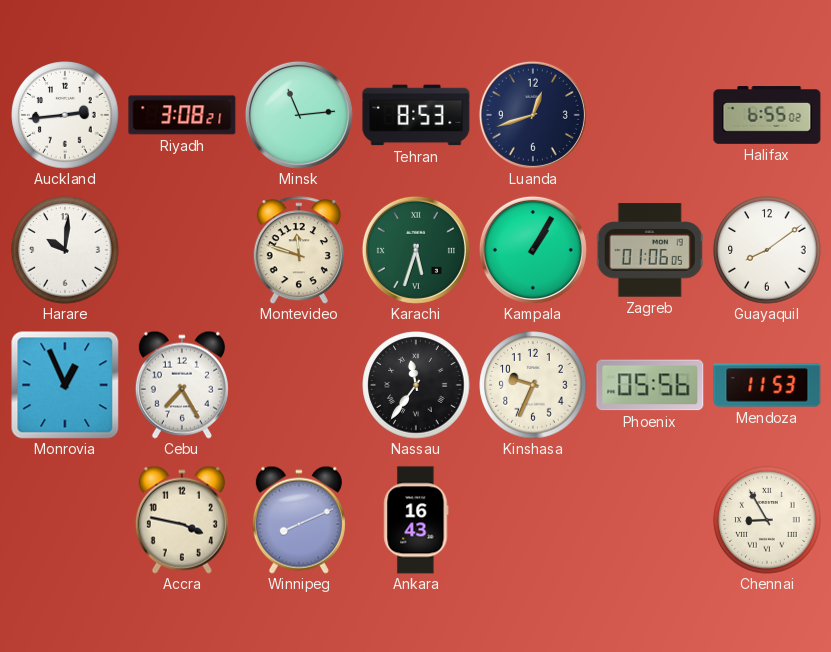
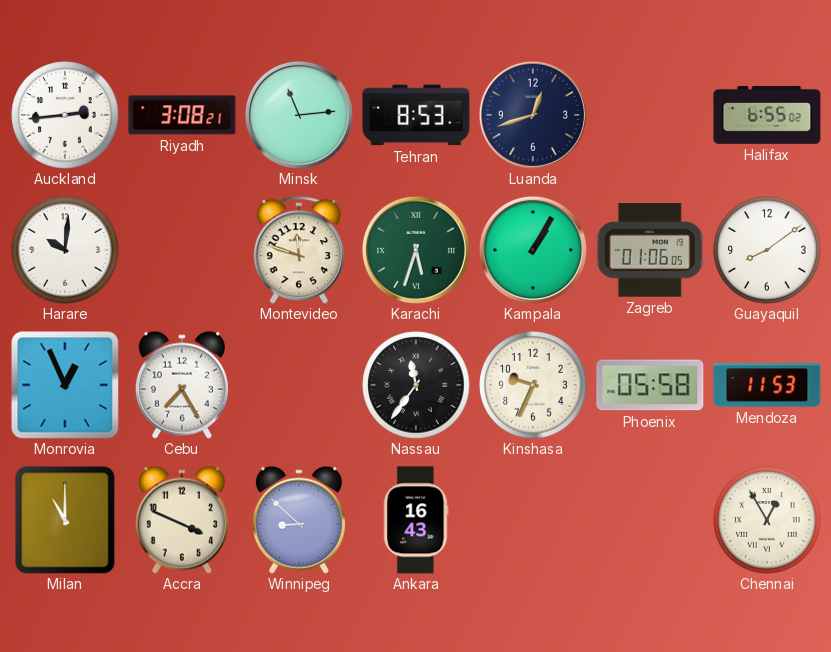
Phoenix: 05:56 -> 05:58
Milan: none -> 11:00
Accra: 3:47 -> 3:49
Winnipeg: 8:11 -> 8:52
Chennai: 8:55 -> 12:55
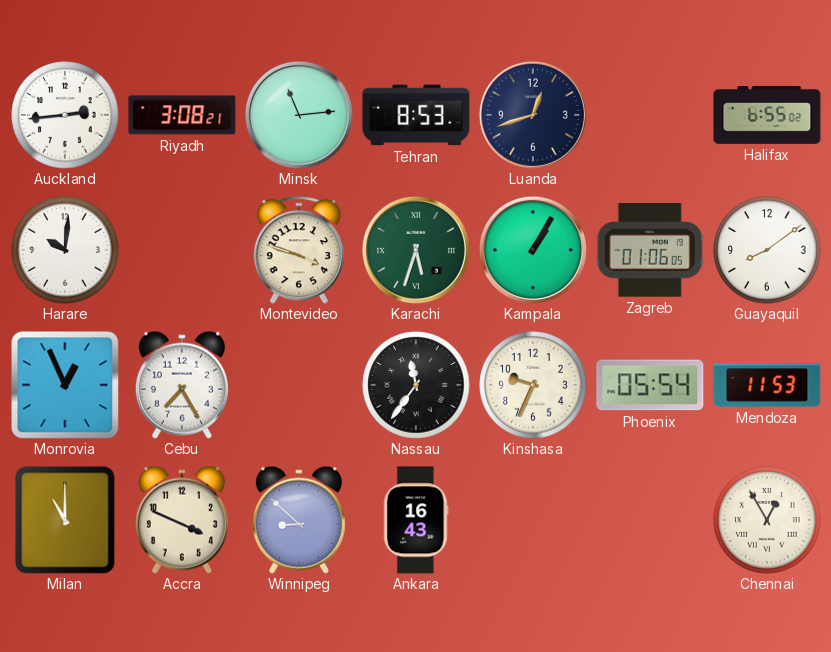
Montevideo: 11:48 -> 3:48
Phoenix: 05:58 -> 05:54
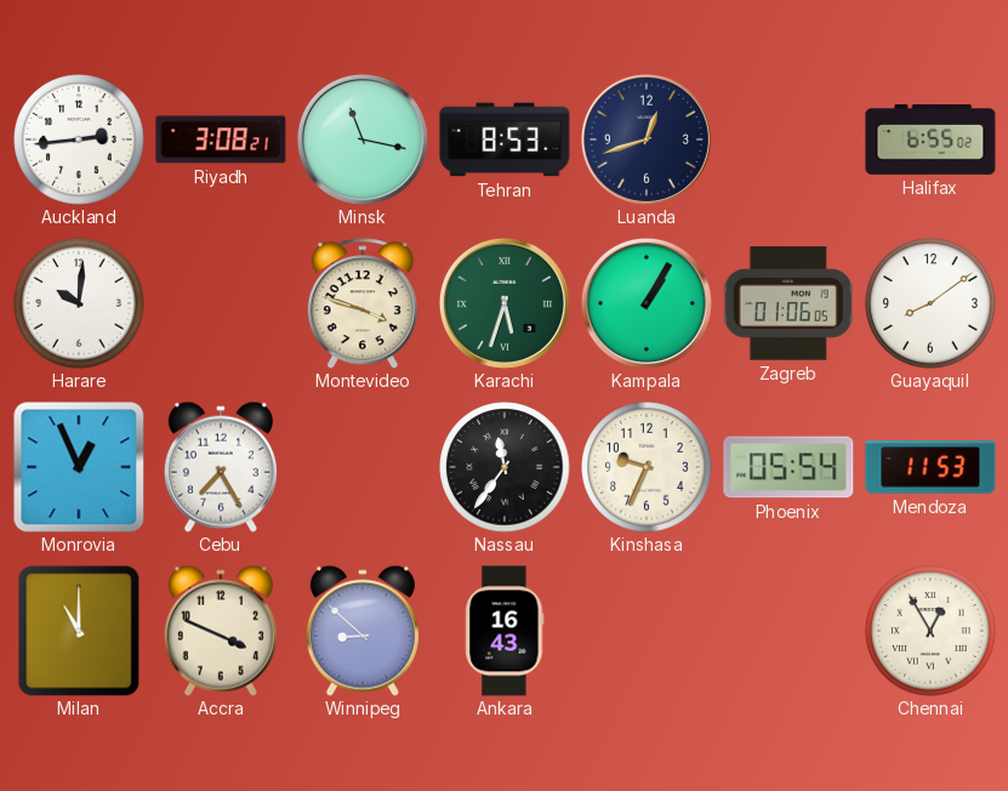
Minsk: 11:14 -> 11:17
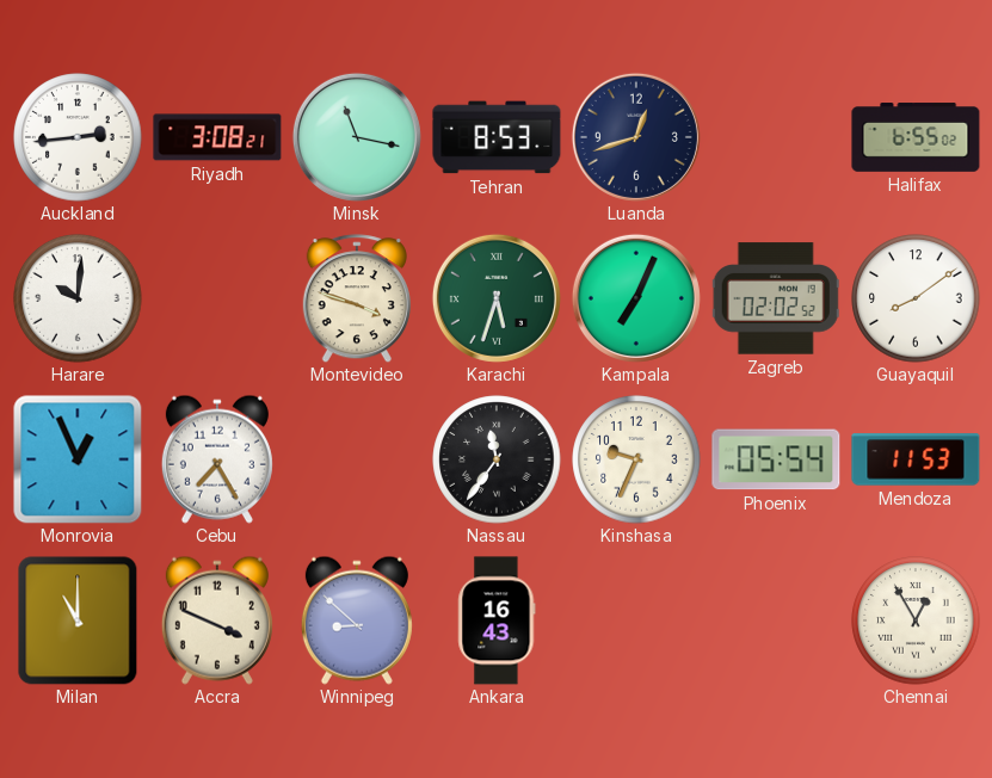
Kampala: 1:05 -> 7:04
Zagreb: 01:06 -> 02:02
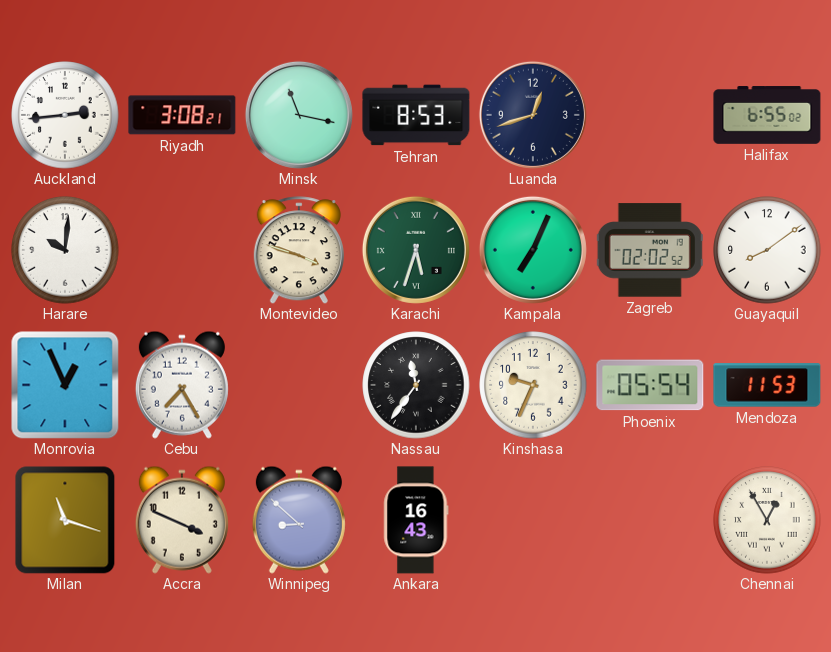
Milan: 11:00 -> 11:18
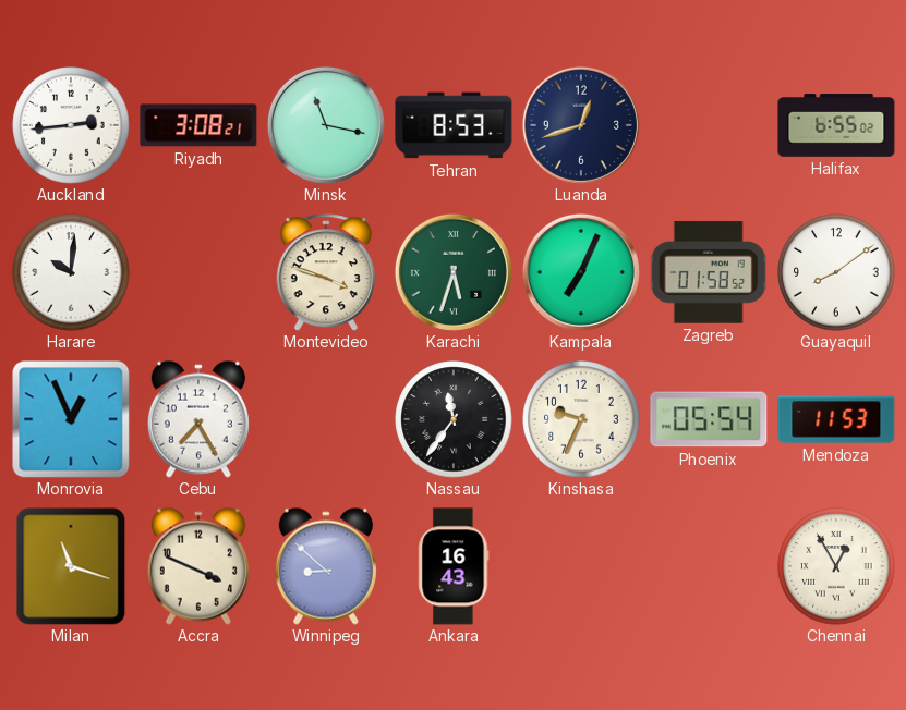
Zagreb: 02:02 -> 01:58
